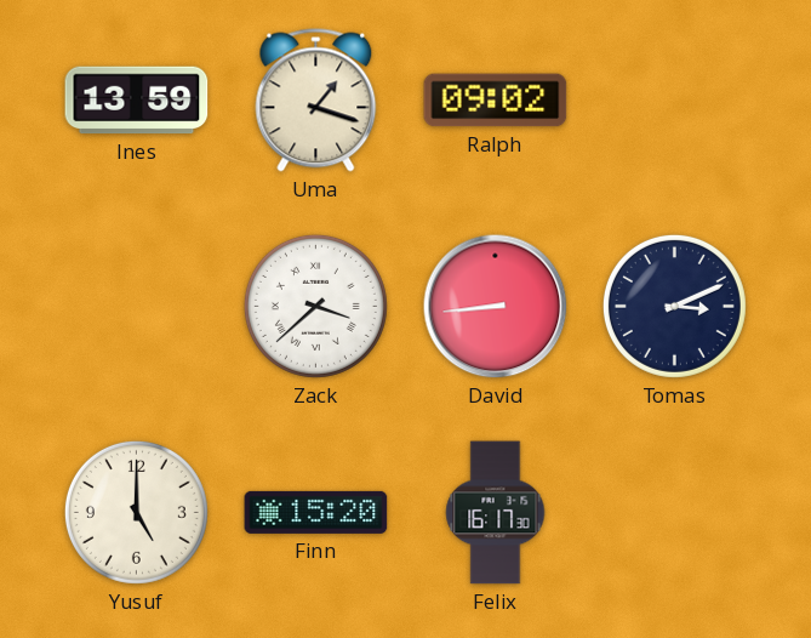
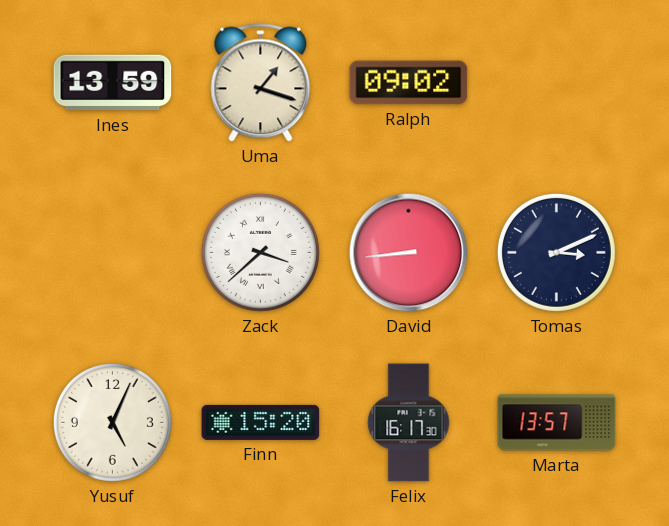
Yusuf: 5:00 -> 5:04
Marta: none -> 13:57
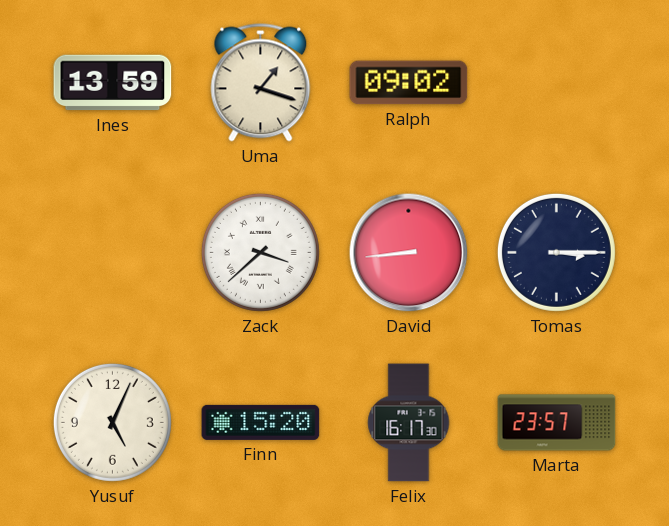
Tomas: 3:11 -> 3:15
Marta: 13:57 -> 23:57
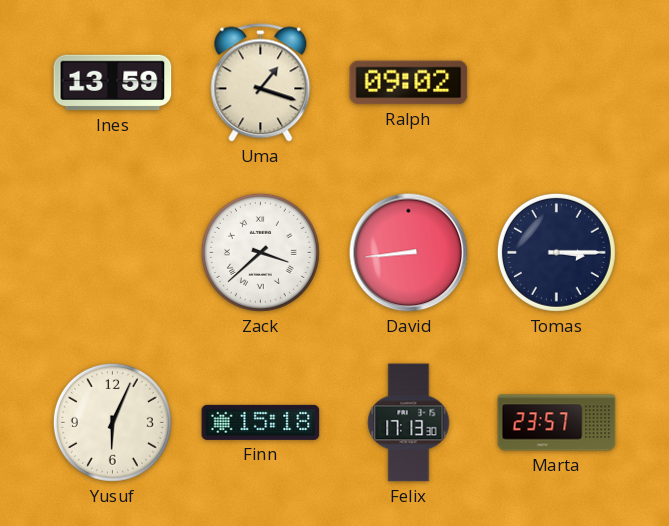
Yusuf: 5:04 -> 6:04
Finn: 15:20 -> 15:18
Felix: 16:17 -> 17:13
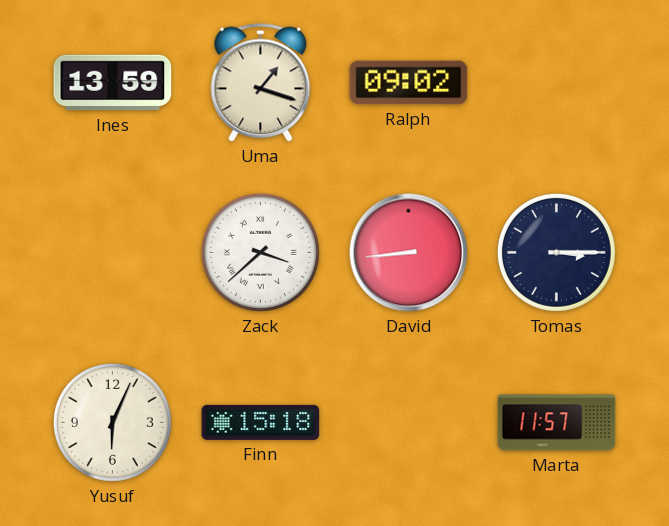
Felix: 17:13 -> none
Marta: 23:57 -> 11:57
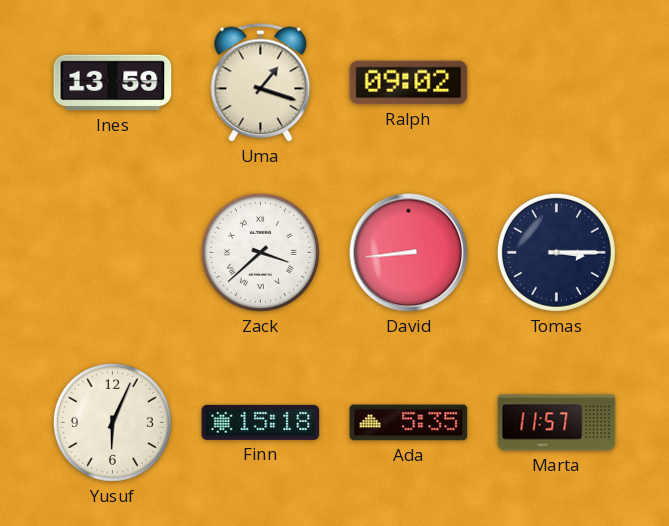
Ada: none -> 5:35
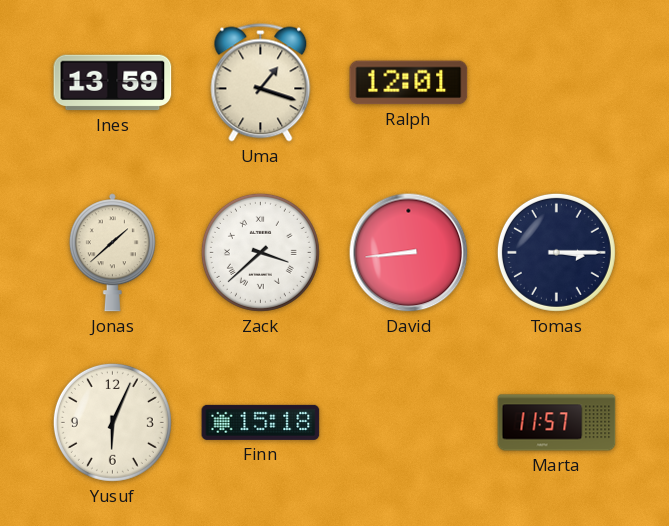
Ralph: 09:02 -> 12:01
Jonas: none -> 1:38
Ada: 5:35 -> none
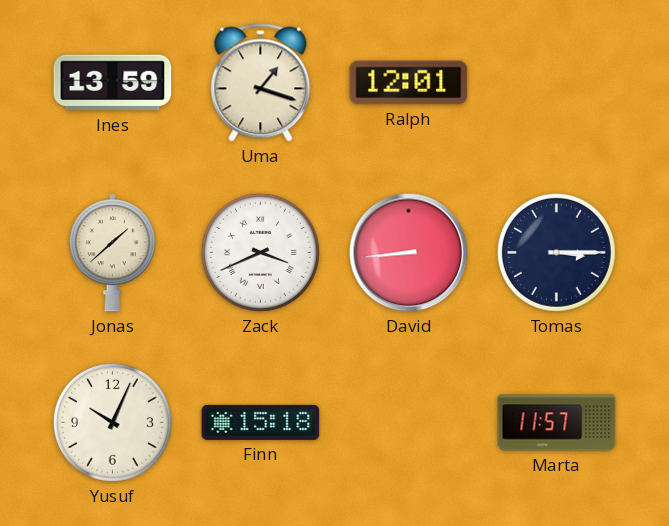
Zack: 3:38 -> 3:41
Yusuf: 6:04 -> 10:04
